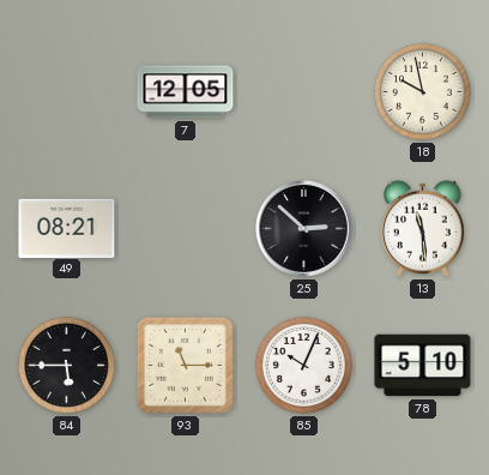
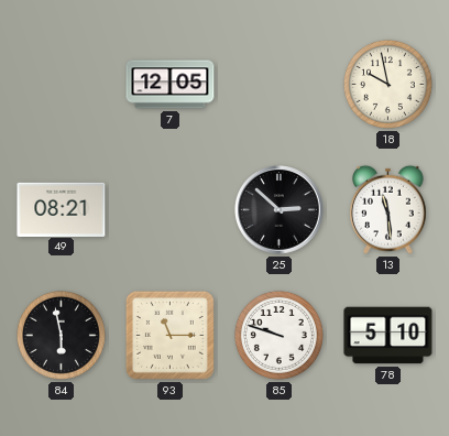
84: 5:45 -> 5:58
85: 10:04 -> 9:48
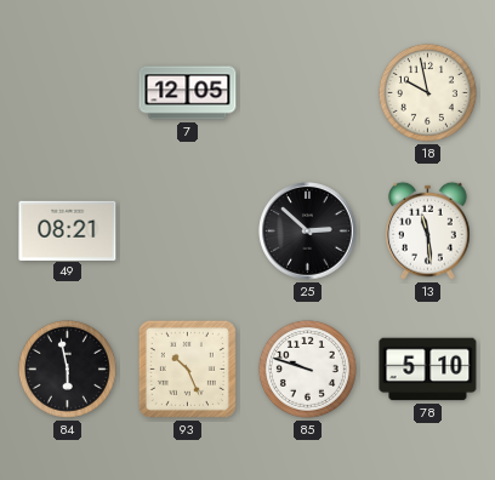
93: 11:15 -> 10:26
